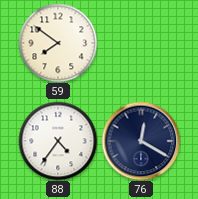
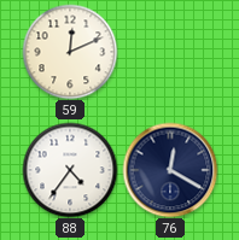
59: 7:51 -> 12:11
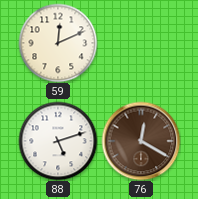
88: 4:36 -> 5:12
76 dial: navy -> brown
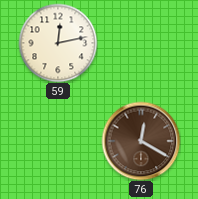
59: 12:11 -> 12:13
88: 5:12 -> none
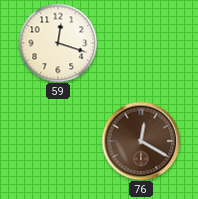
59: 12:13 -> 12:18
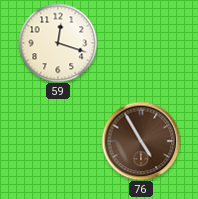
76: 12:20 -> 4:55
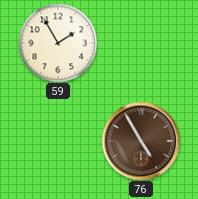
59: 12:18 -> 1:55
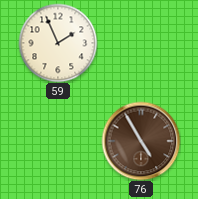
59: 1:55 -> 1:56
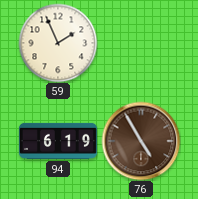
94: none -> 6:19
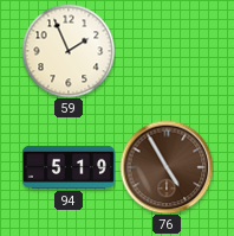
94: 6:19 -> 5:19
